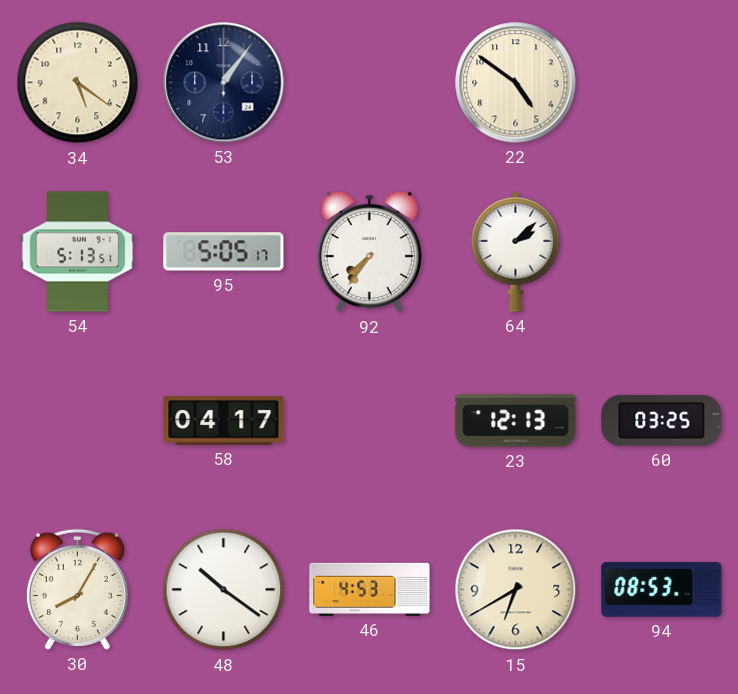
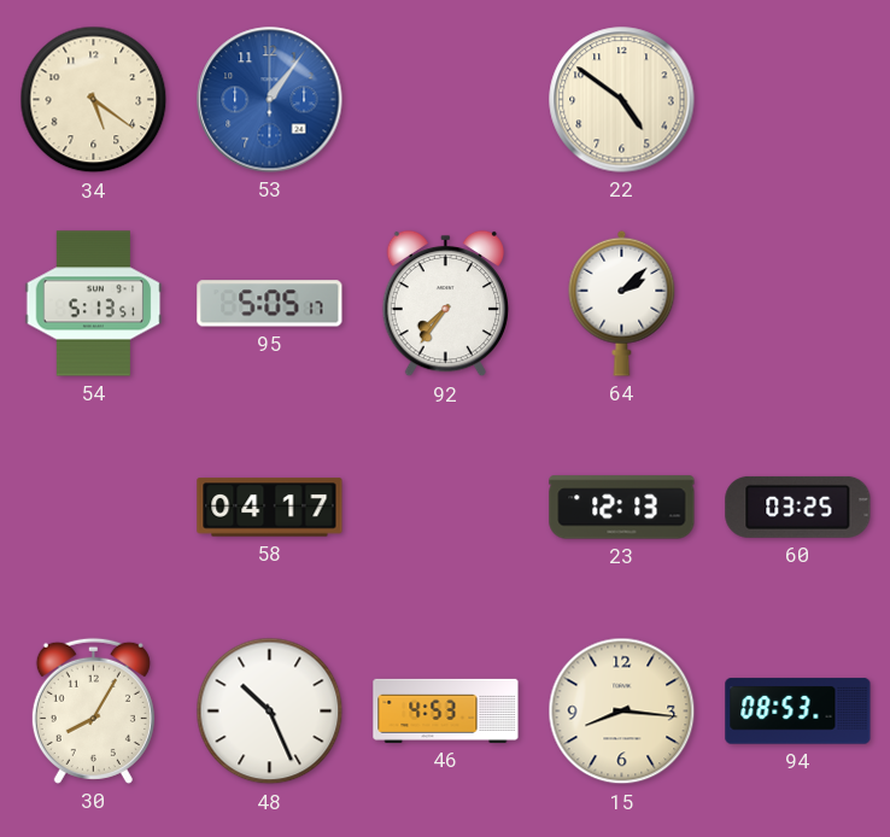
53 dial: navy -> blue
48: 10:21 -> 10:26
15: 6:40 -> 8:16
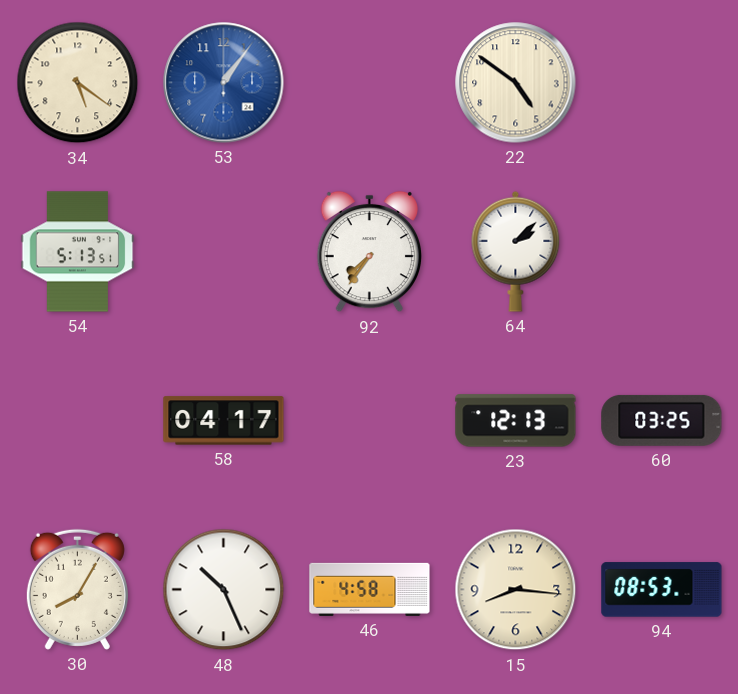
95: 5:05 -> none
46: 4:53 -> 4:58
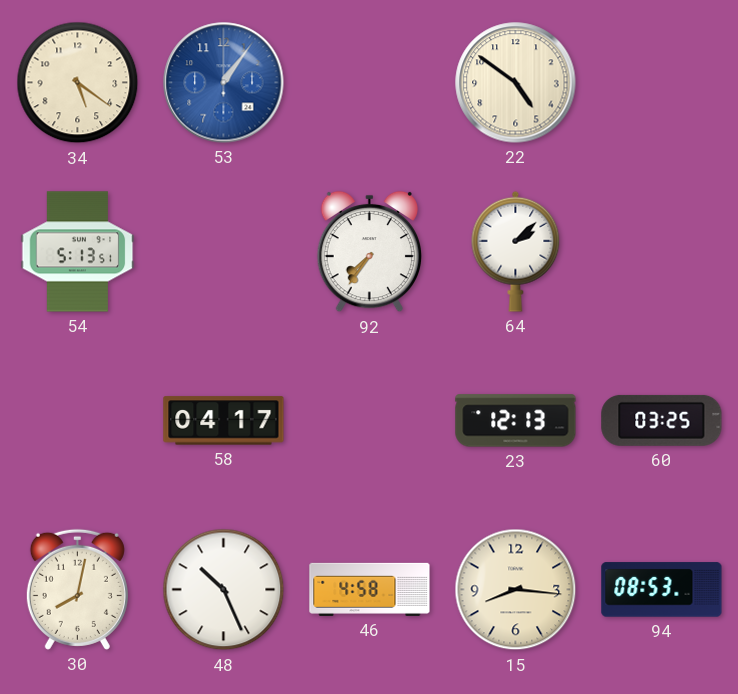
30: 8:05 -> 8:02
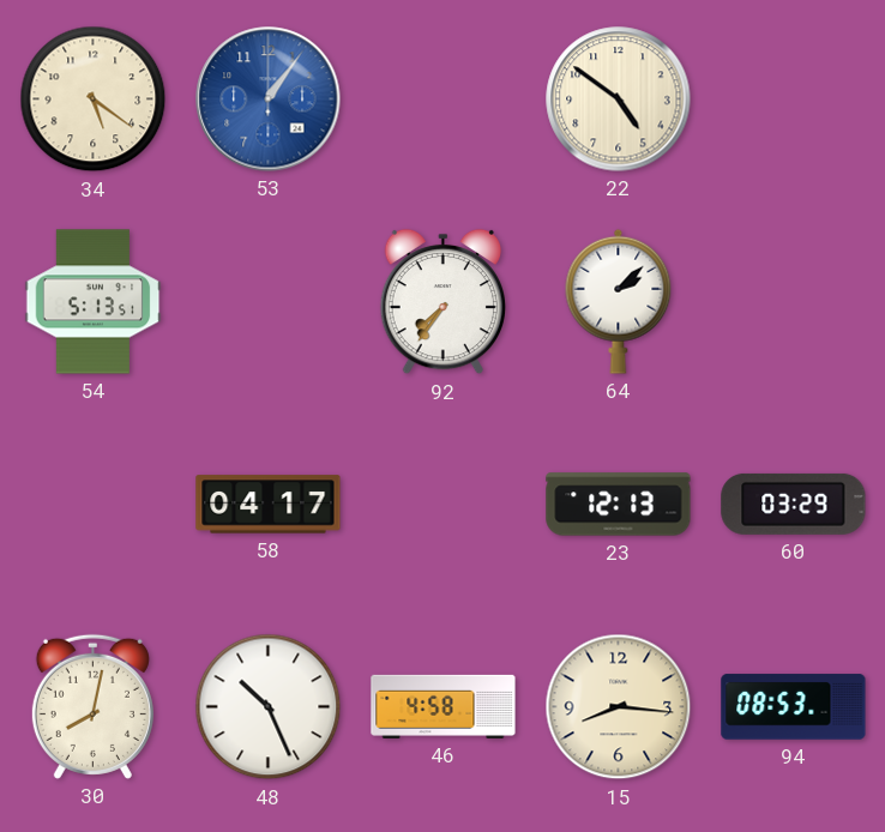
60: 03:25 -> 03:29
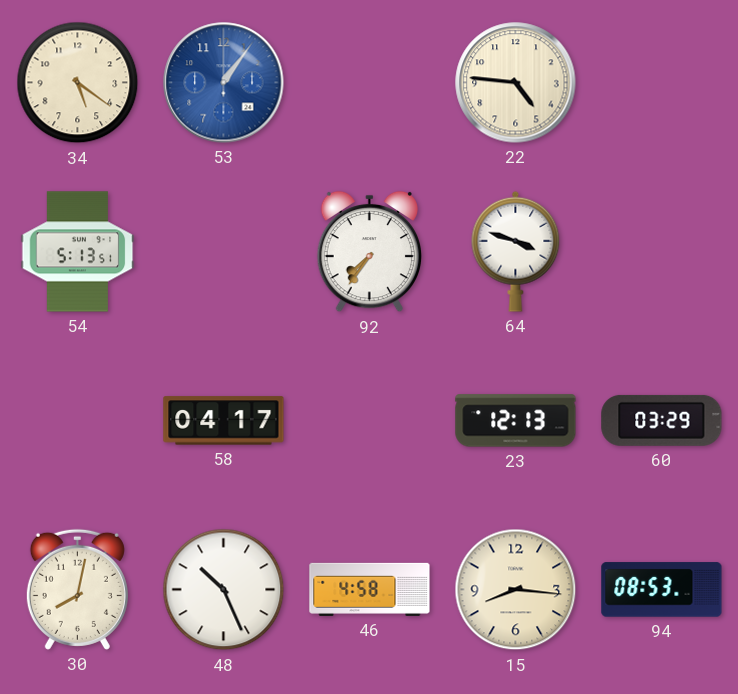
22: 4:51 -> 4:46
64: 2:08 -> 3:48
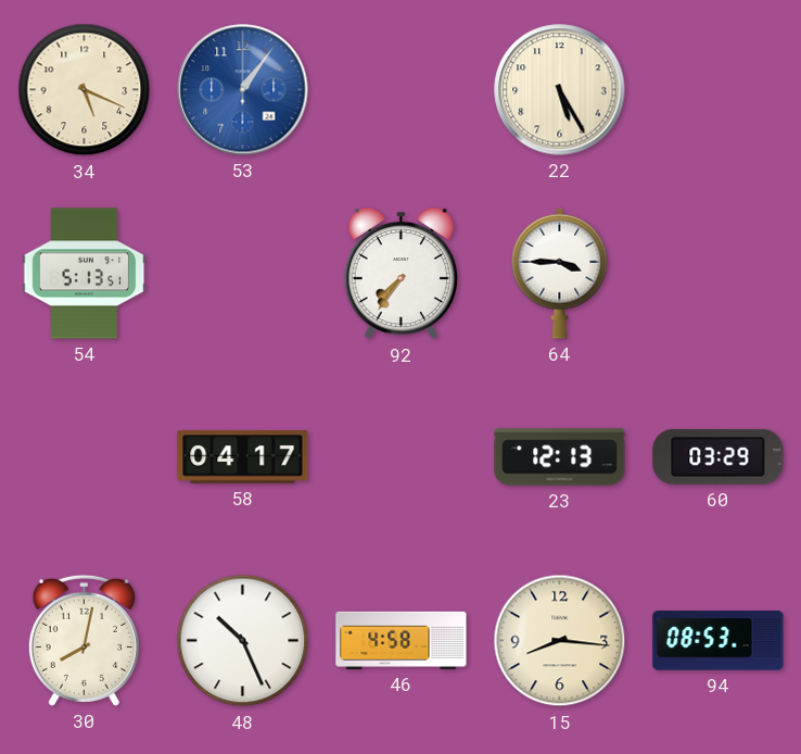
34: 5:21 -> 5:19
22: 4:46 -> 5:25
64: 3:48 -> 3:45
